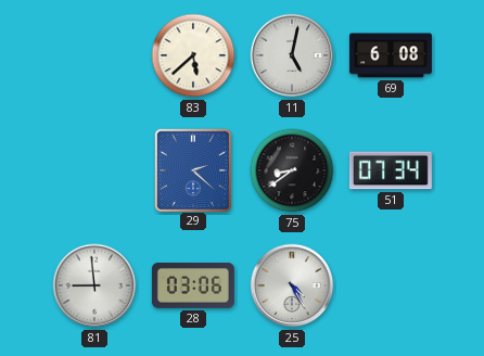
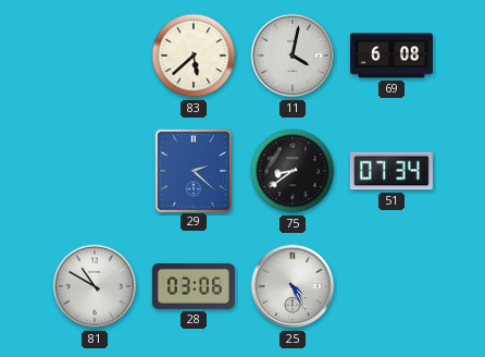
11: 5:02 -> 4:02
81: 8:59 -> 10:50
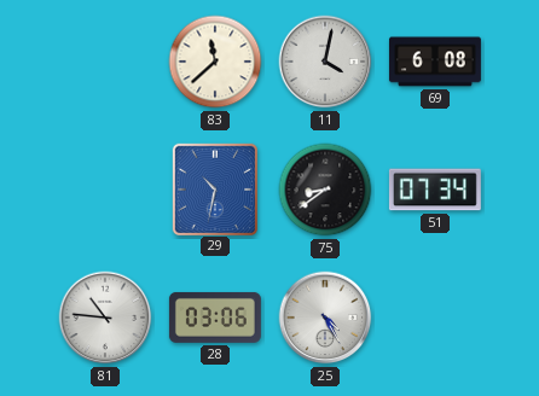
83: 5:38 -> 11:38
29: 2:22 -> 10:32
81: 10:50 -> 10:46
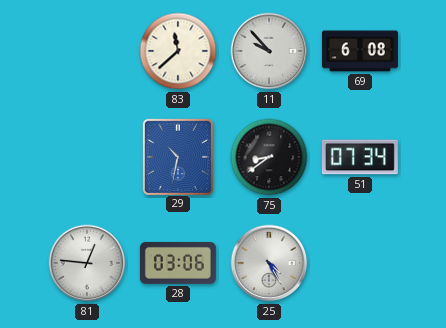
11: 4:02 -> 9:53
81: 10:46 -> 12:46
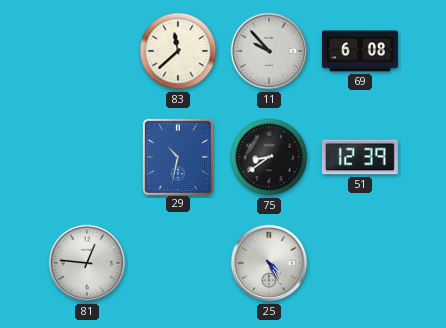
51: 07:34 -> 12:39
28: 03:06 -> none
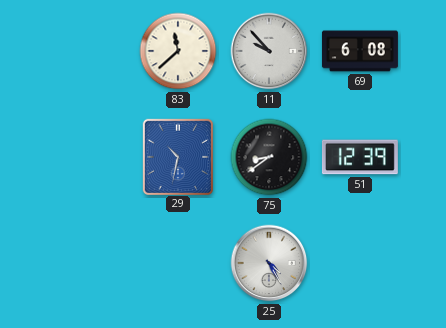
81: 12:46 -> none
